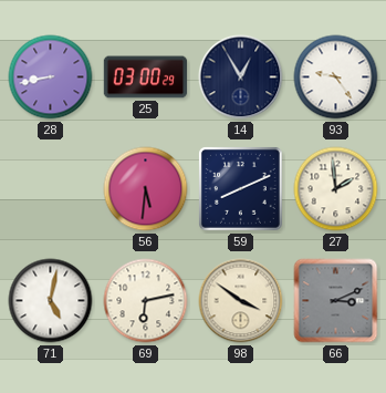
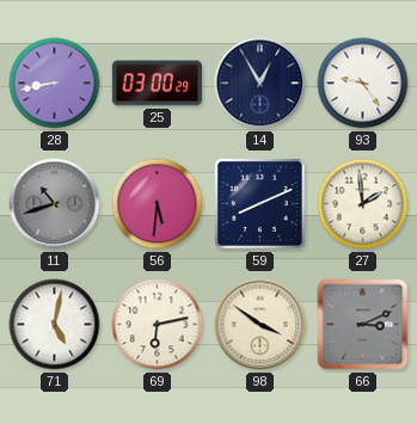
11: none -> 10:42
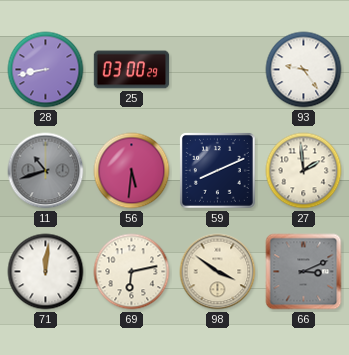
14: 12:55 -> none
71: 5:02 -> 12:01
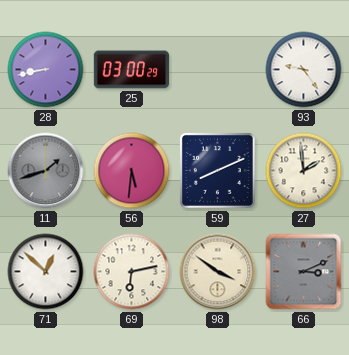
11: 10:42 -> 1:42
71: 12:01 -> 12:52
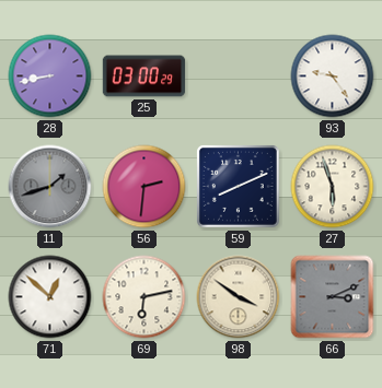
56: 5:31 -> 2:31
27: 1:59 -> 5:57
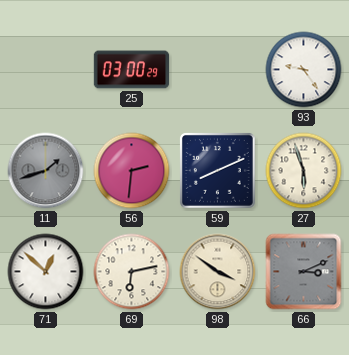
28: 8:43 -> none
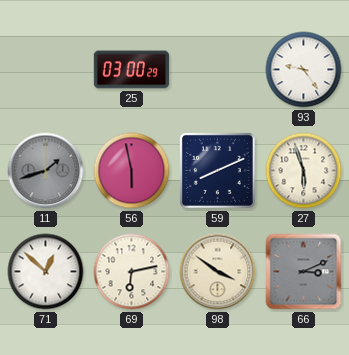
56: 2:31 -> 5:58
